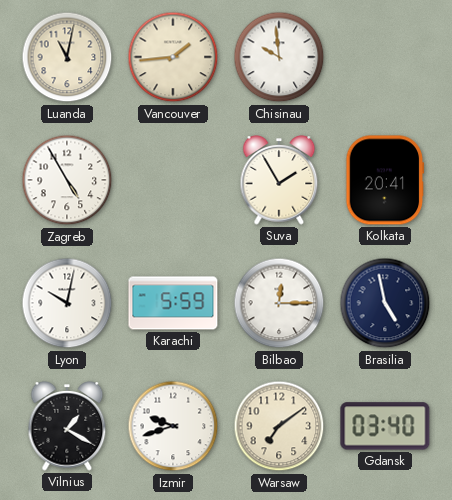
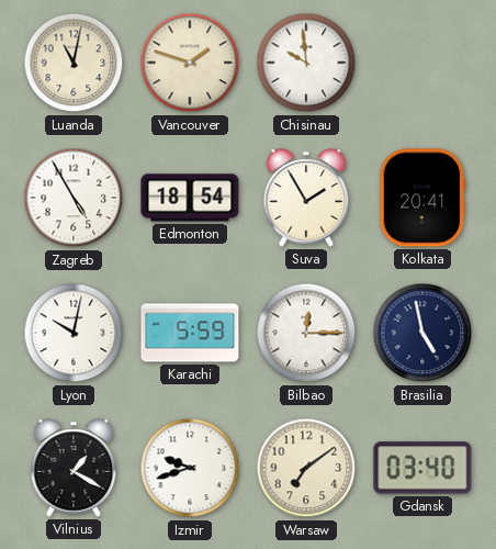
Vancouver: 1:44 -> 1:48
Edmonton: none -> 18:54
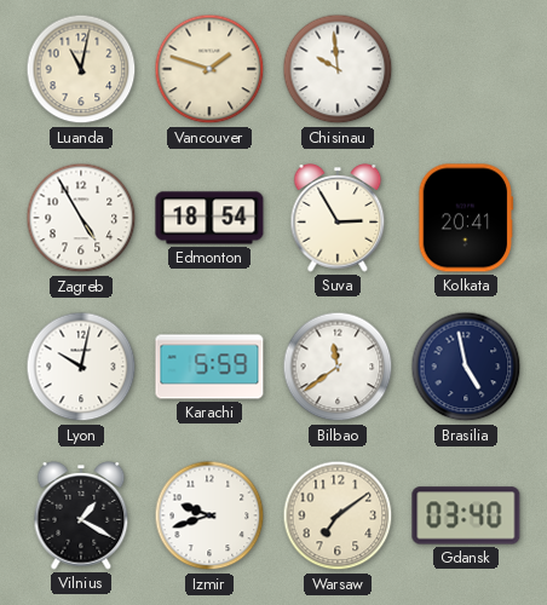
Suva: 1:55 -> 2:55
Bilbao: 12:15 -> 11:39
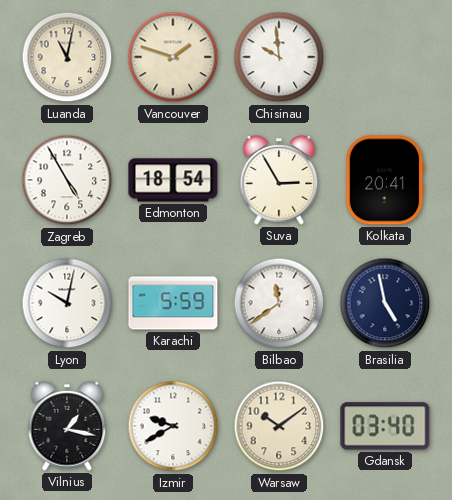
Vilnius: 1:20 -> 1:17
Izmir: 9:42 -> 9:40
Warsaw: 7:09 -> 10:09
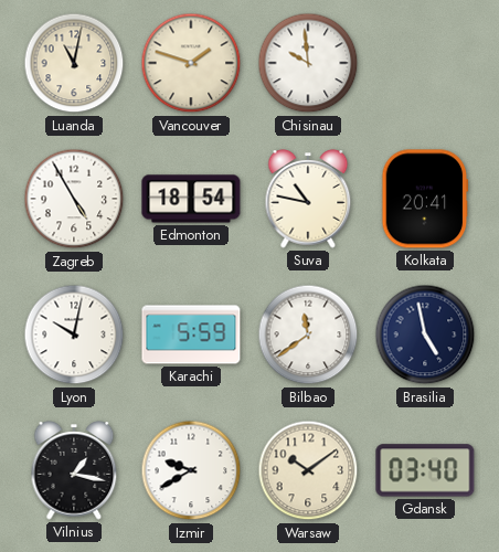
Suva: 2:55 -> 10:47
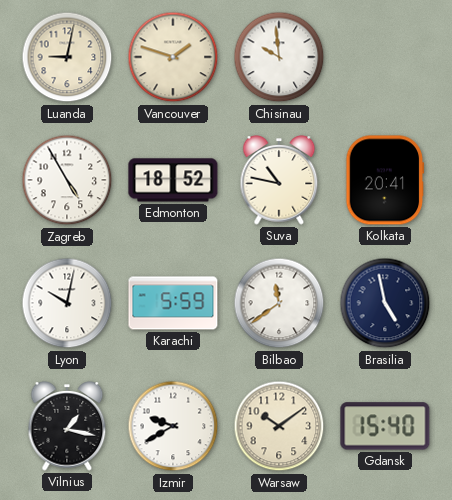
Luanda: 11:02 -> 9:02
Edmonton: 18:54 -> 18:52
Gdansk: 03:40 -> 15:40
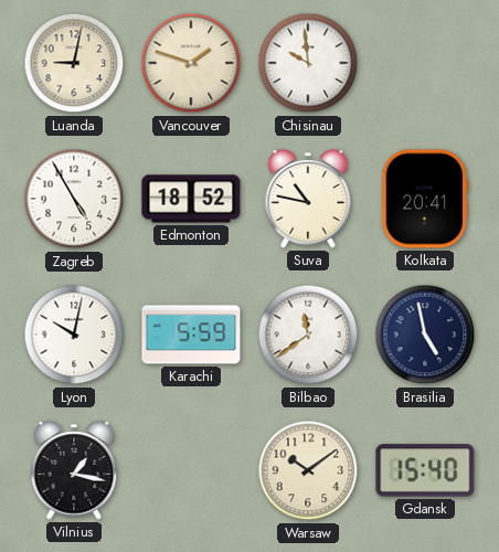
Izmir: 9:40 -> none
